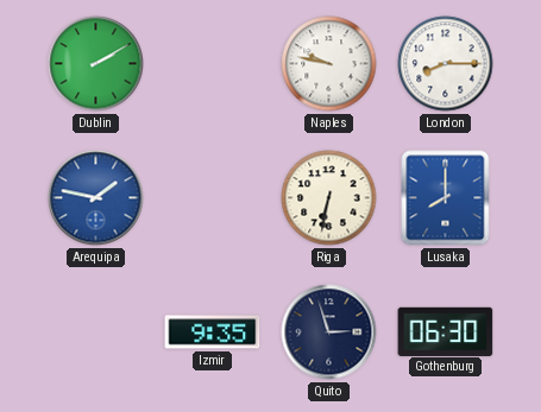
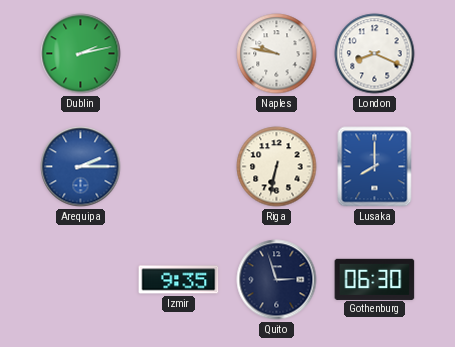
Dublin: 2:10 -> 2:13
London: 8:15 -> 8:19
Arequipa: 1:47 -> 2:15
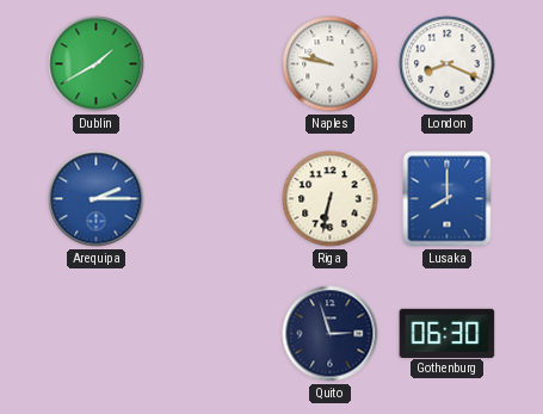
Dublin: 2:13 -> 1:40
Izmir: 9:35 -> none
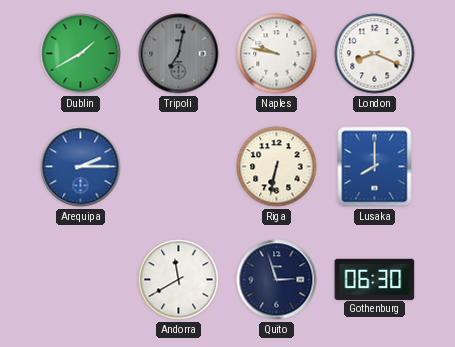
Tripoli: none -> 7:02
Andorra: none -> 11:40
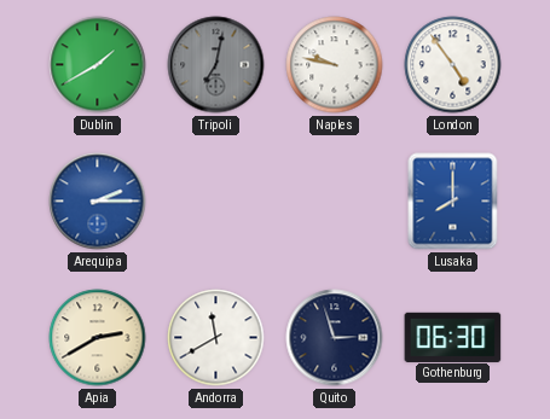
London: 8:19 -> 4:54
Riga: 6:32 -> none
Apia: none -> 2:40
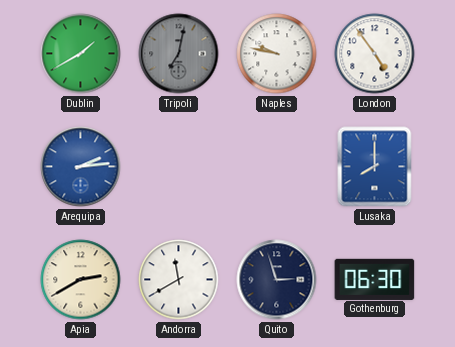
Arequipa: 2:15 -> 2:14
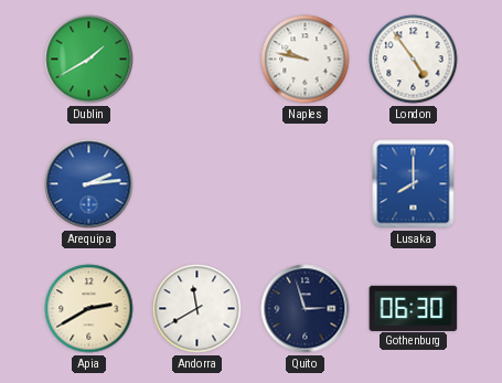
Tripoli: 7:02 -> none
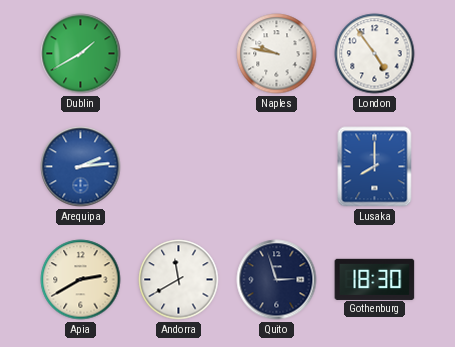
Gothenburg: 06:30 -> 18:30
